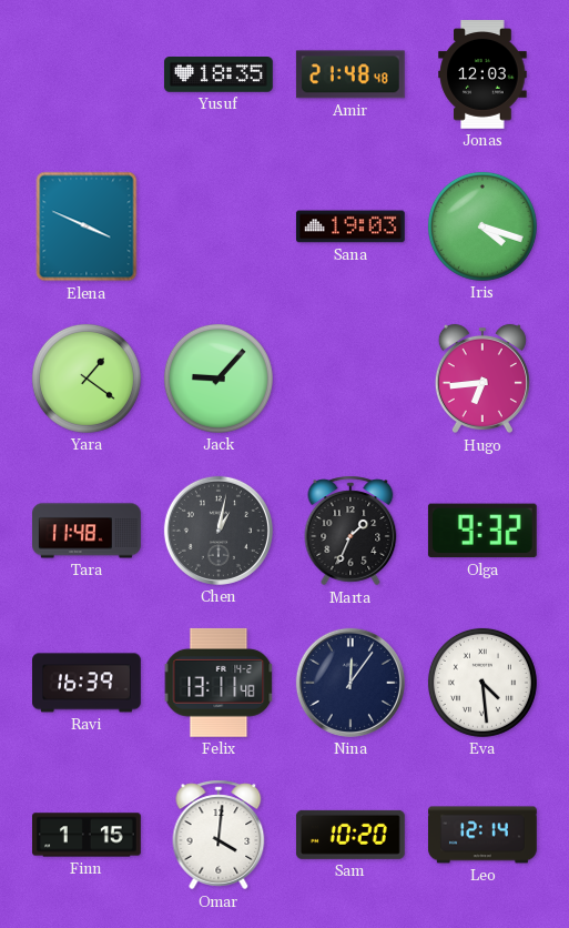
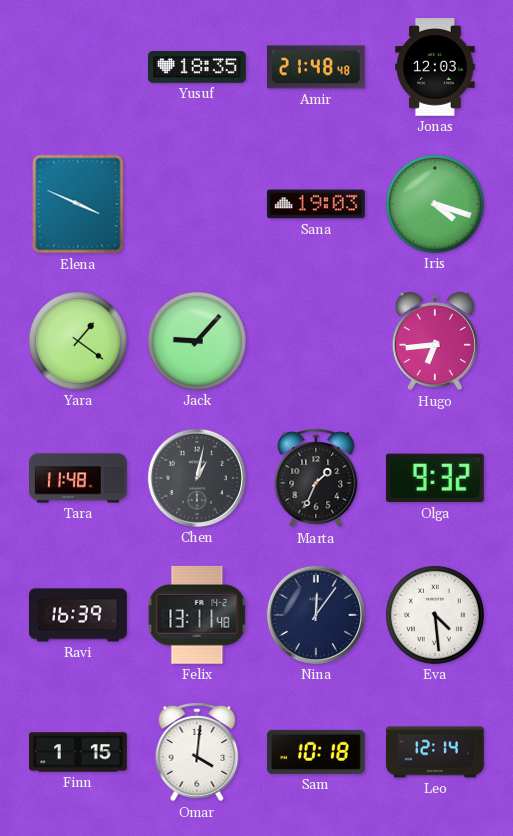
Sam: 10:20 -> 10:18
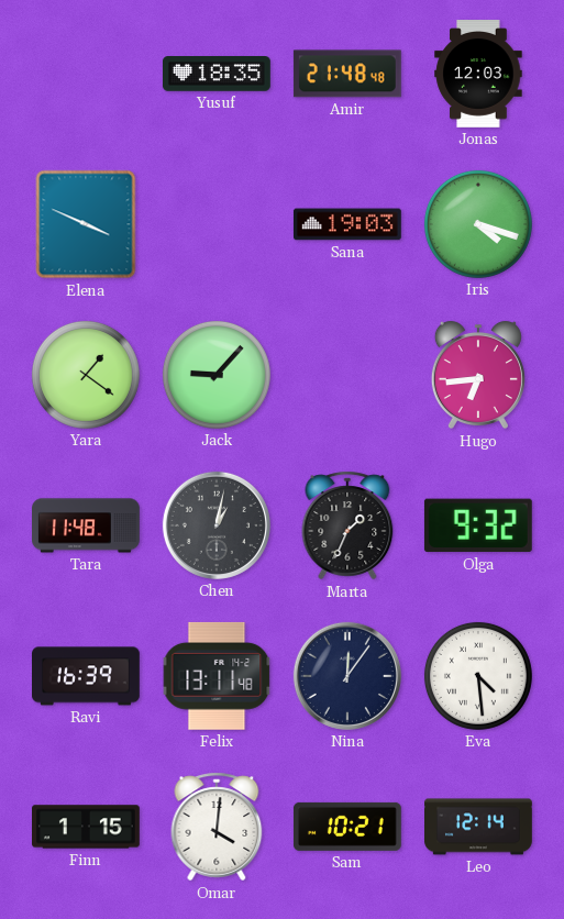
Sam: 10:18 -> 10:21
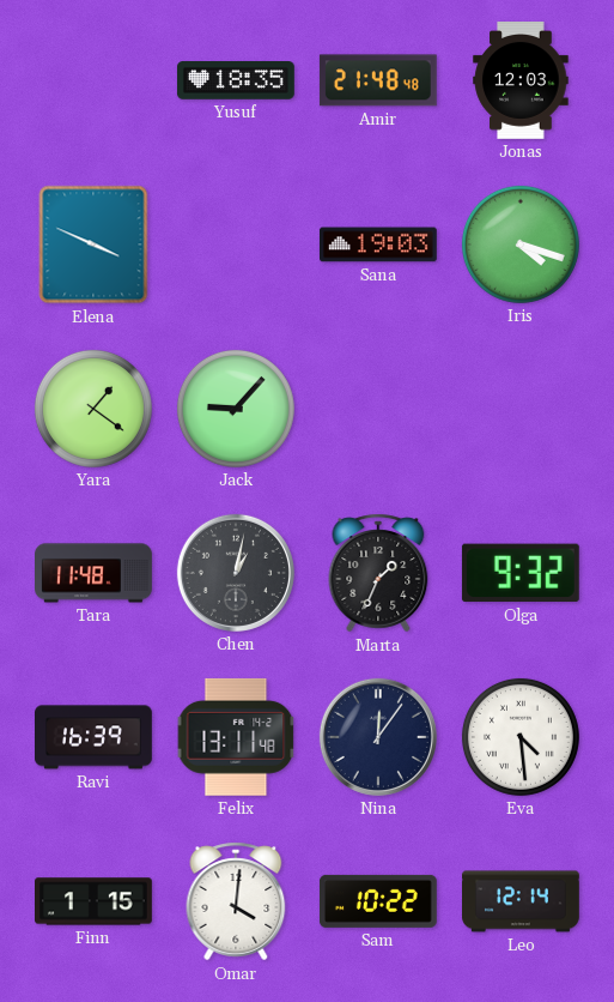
Hugo: 6:44 -> none
Sam: 10:21 -> 10:22
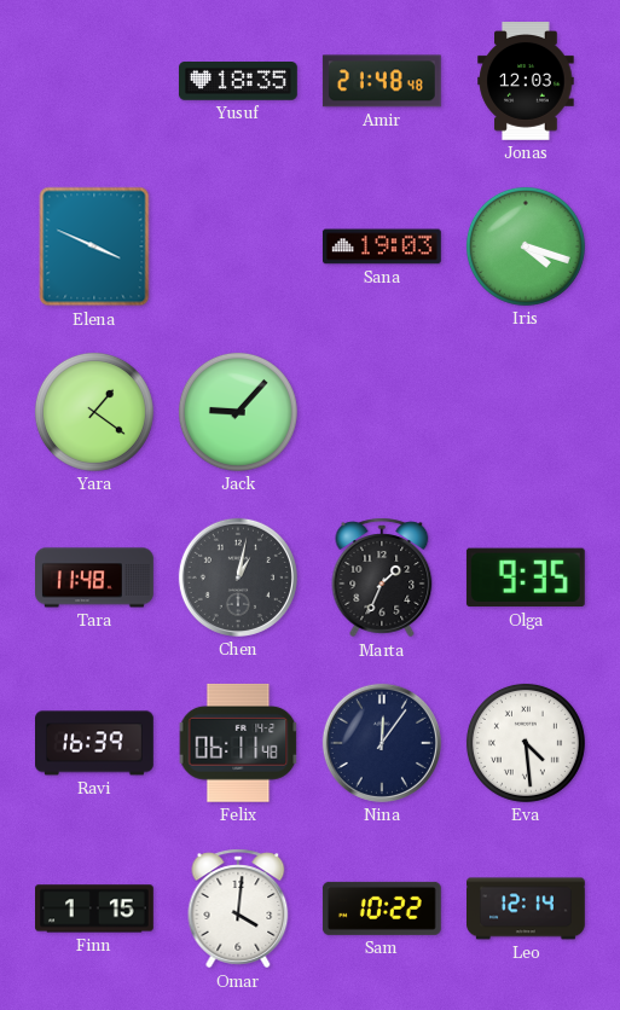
Olga: 9:32 -> 9:35
Felix: 13:11 -> 06:11
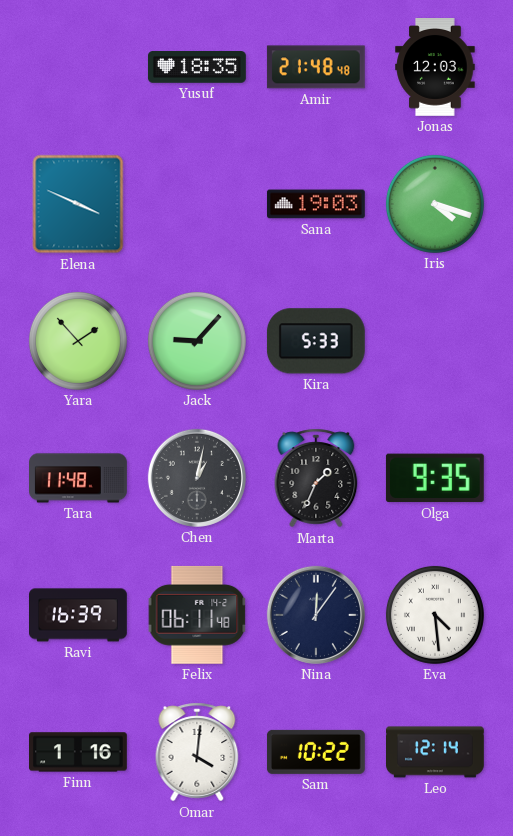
Yara: 1:21 -> 1:53
Kira: none -> 5:33
Finn: 1:15 -> 1:16
